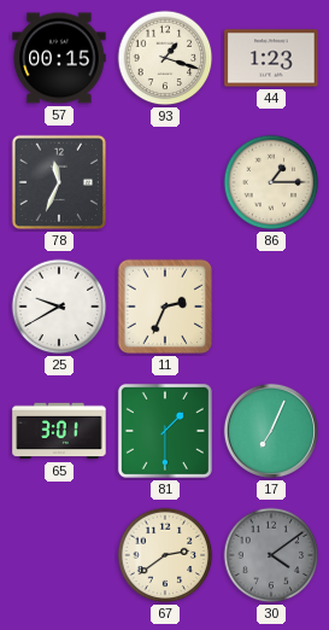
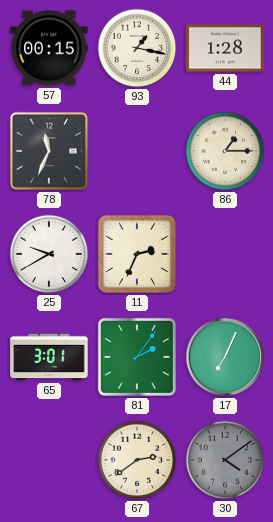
93: 1:18 -> 1:17
44: 1:23 -> 1:28
81: 1:30 -> 2:06
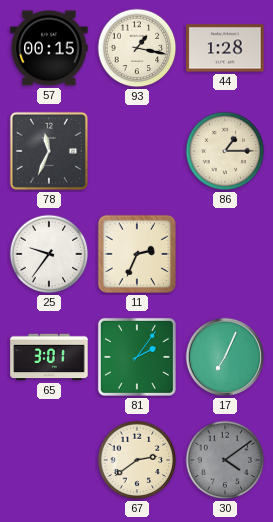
25: 9:40 -> 9:36
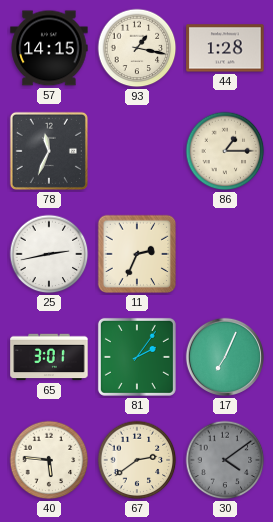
57: 00:15 -> 14:15
25: 9:36 -> 2:43
40: none -> 5:46
